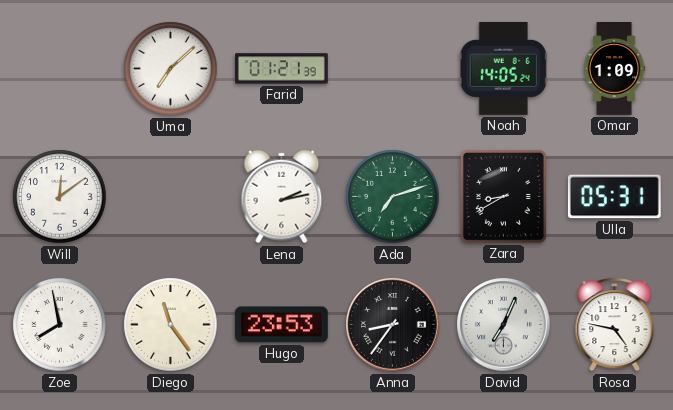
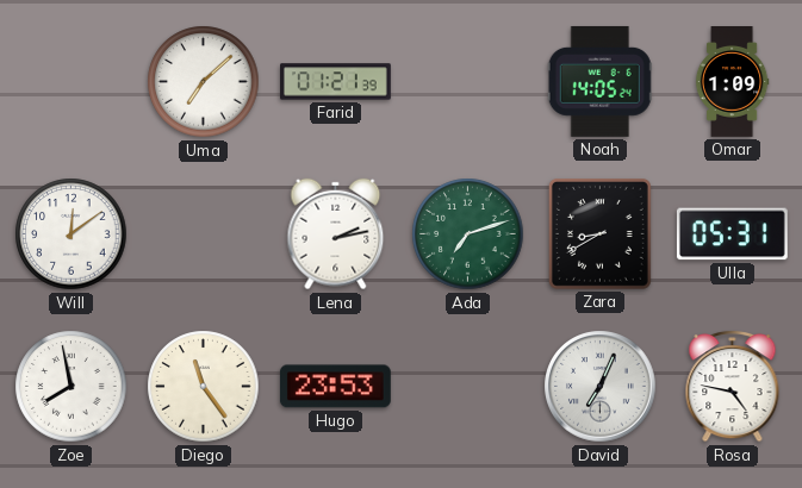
Anna: 8:36 -> none
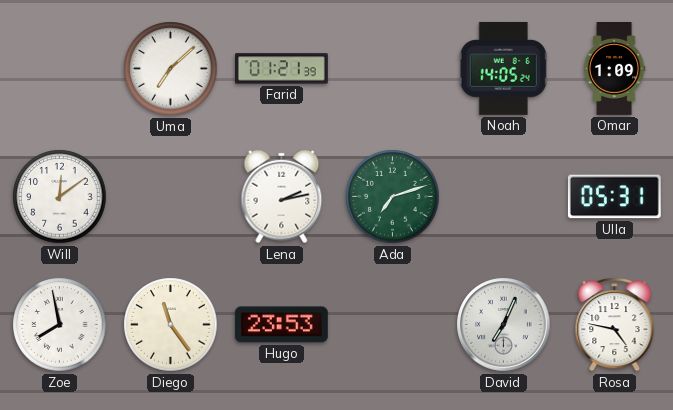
Zara: 8:40 -> none
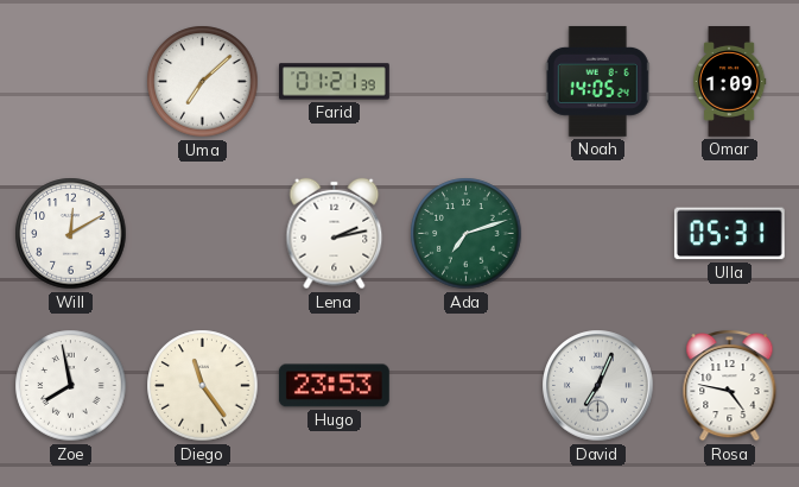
Will: 12:09 -> 12:10
